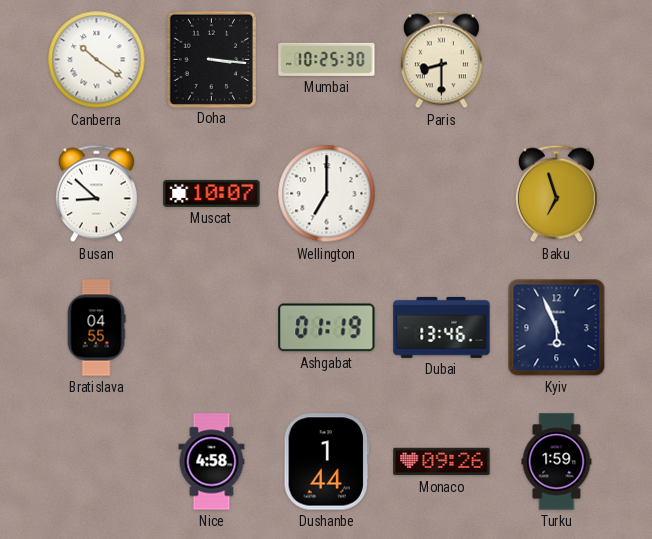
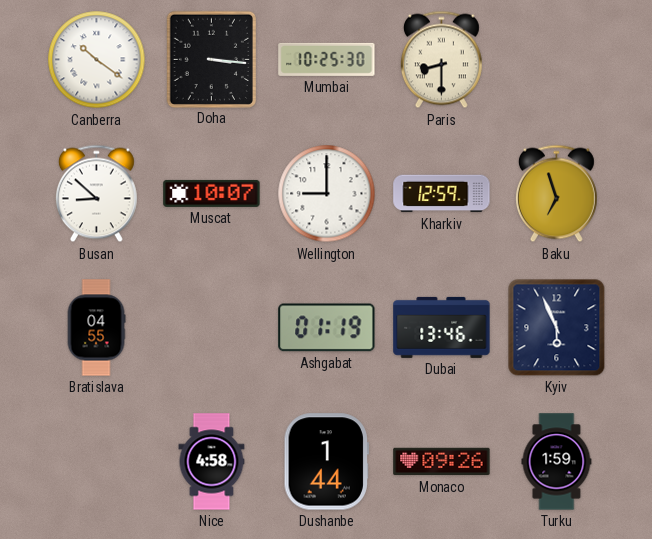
Wellington: 7:00 -> 9:00
Kharkiv: none -> 12:59
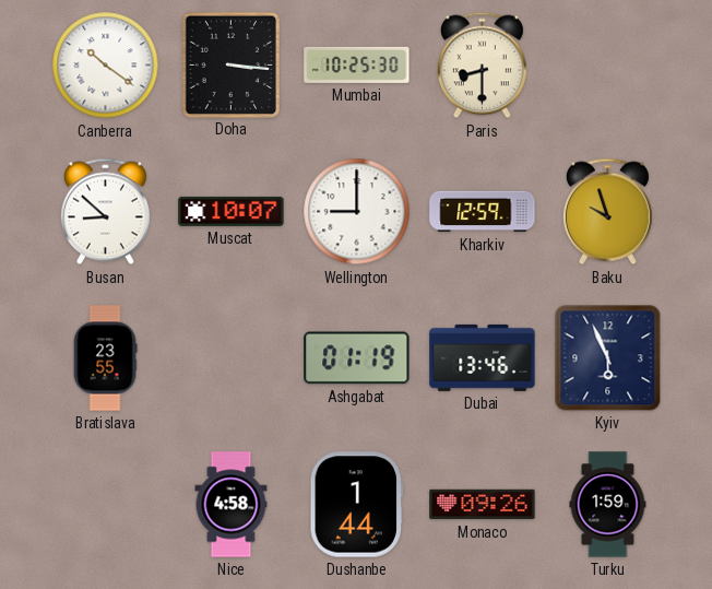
Baku: 6:57 -> 9:57
Bratislava: 04:55 -> 23:55
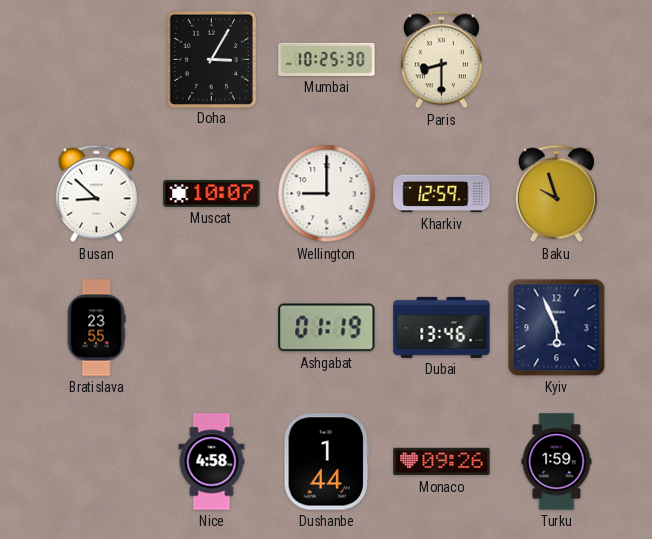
Canberra: 10:21 -> none
Doha: 3:16 -> 3:05
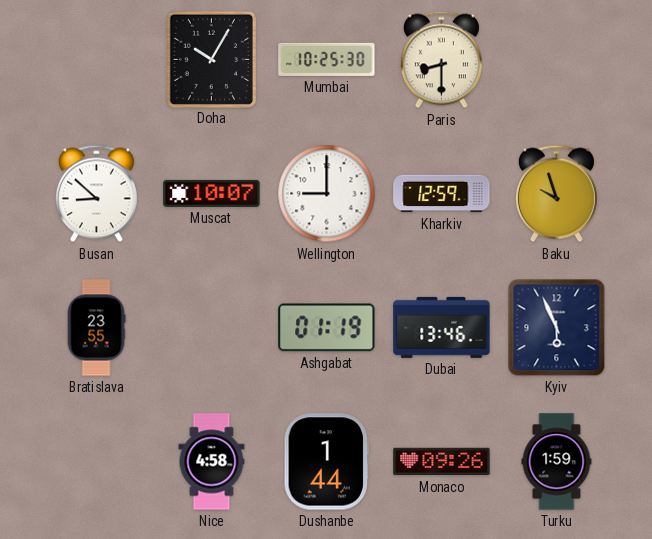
Doha: 3:05 -> 10:05
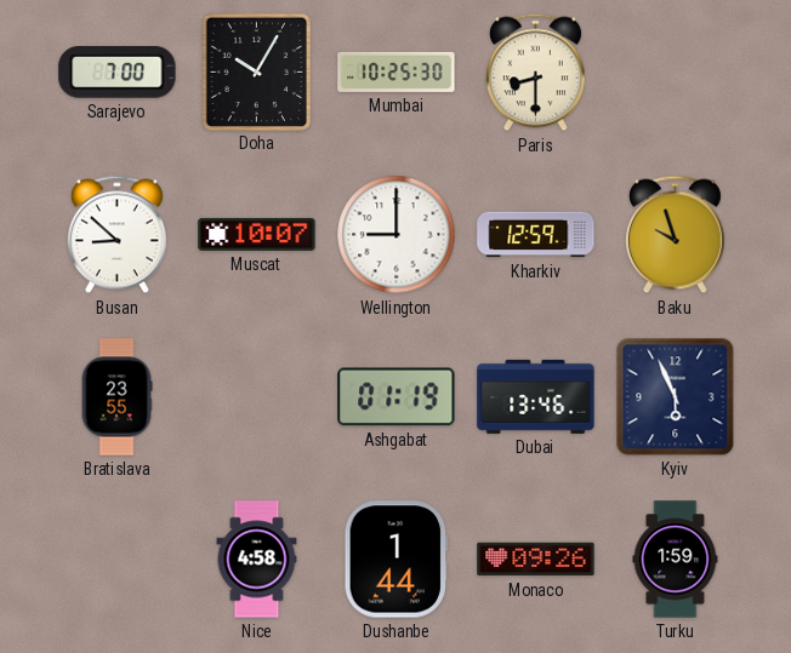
Sarajevo: none -> 7:00
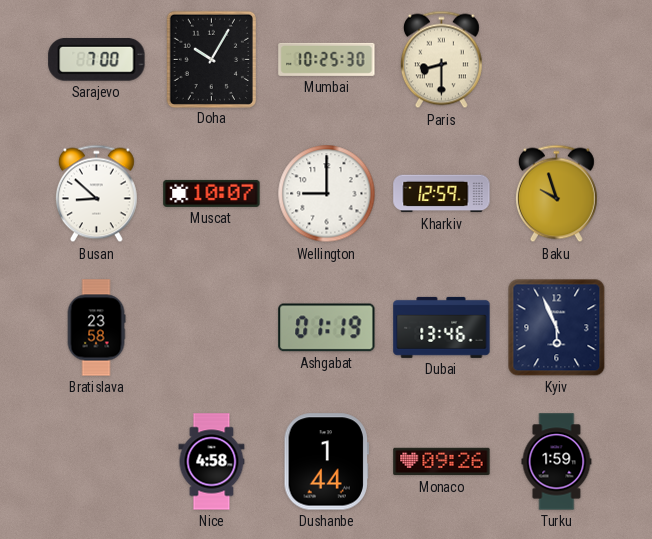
Bratislava: 23:55 -> 23:58
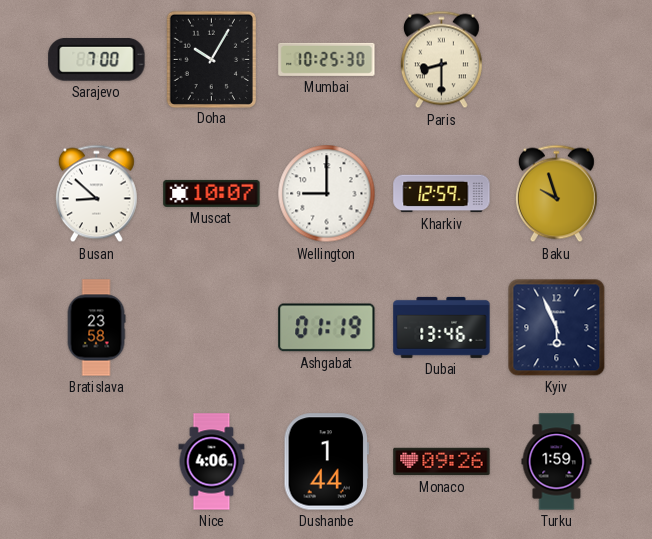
Nice: 4:58 -> 4:06
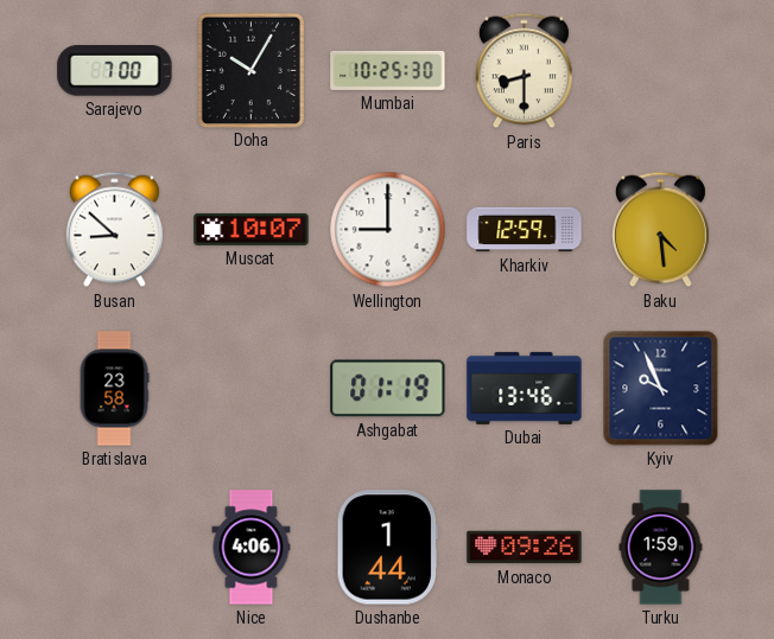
Baku: 9:57 -> 4:29
Kyiv: 5:56 -> 9:56
